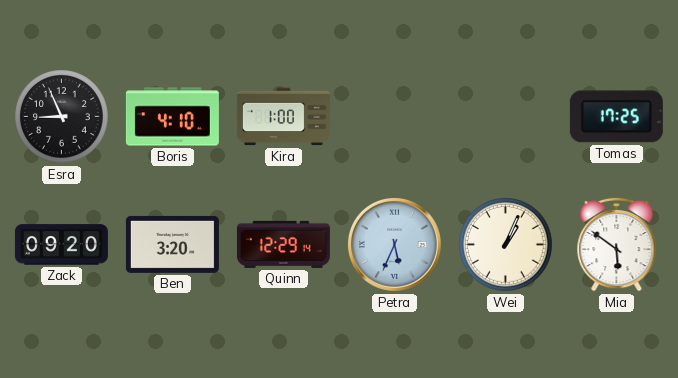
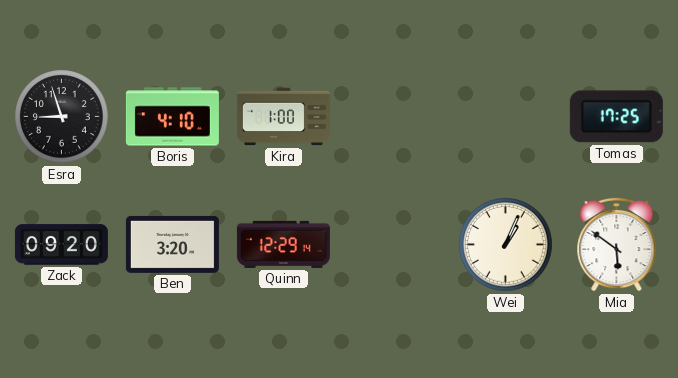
Esra: 8:56 -> 8:57
Petra: 5:34 -> none
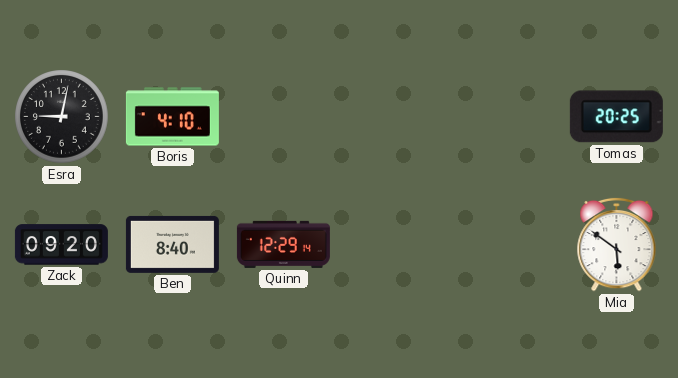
Esra: 8:57 -> 9:02
Kira: 1:00 -> none
Tomas: 17:25 -> 20:25
Ben: 3:20 -> 8:40
Wei: 1:04 -> none
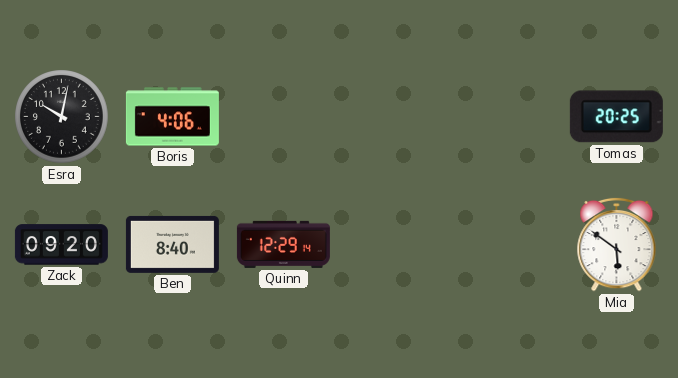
Esra: 9:02 -> 10:02
Boris: 4:10 -> 4:06
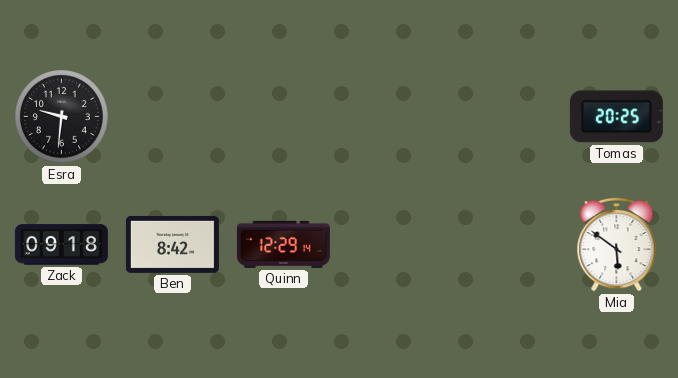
Esra: 10:02 -> 9:31
Boris: 4:06 -> none
Zack: 09:20 -> 09:18
Ben: 8:40 -> 8:42
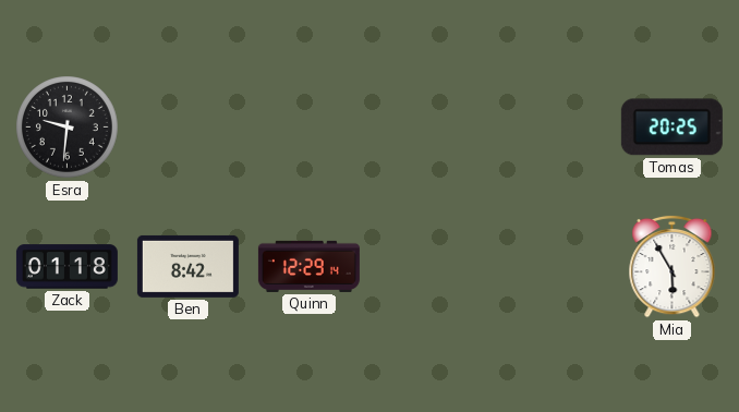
Zack: 09:18 -> 01:18
Mia: 5:51 -> 5:55
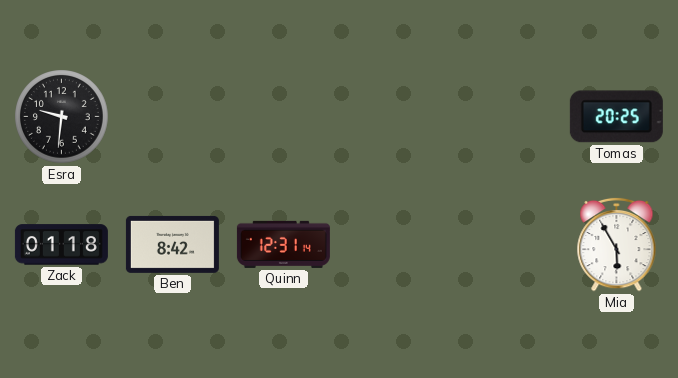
Quinn: 12:29 -> 12:31
